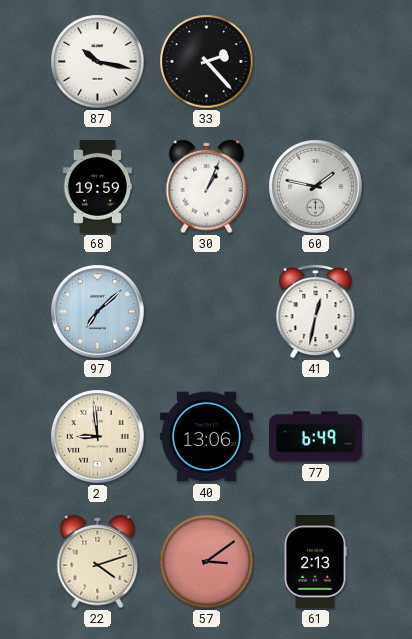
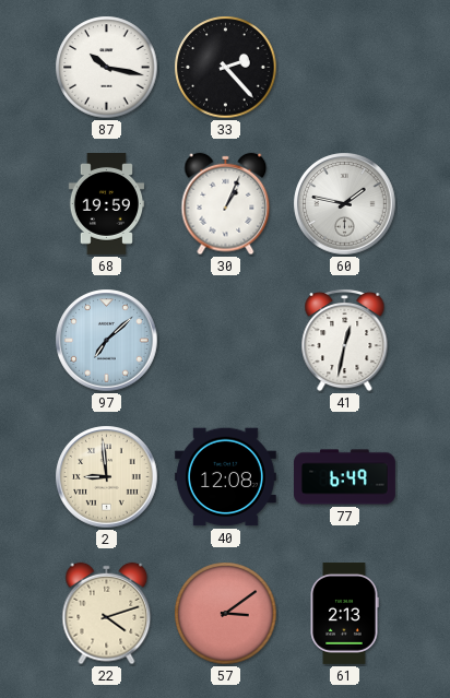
40: 13:06 -> 12:08
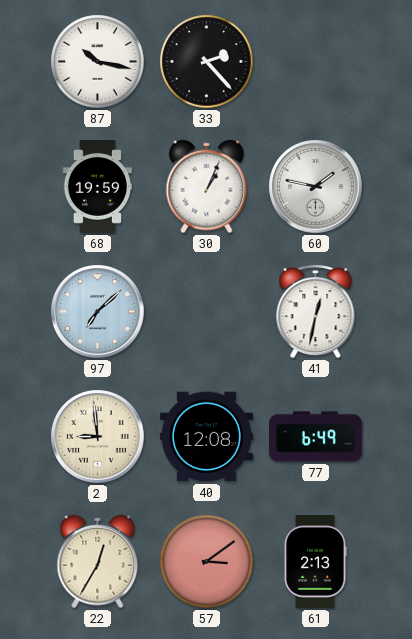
22: 4:12 -> 12:35
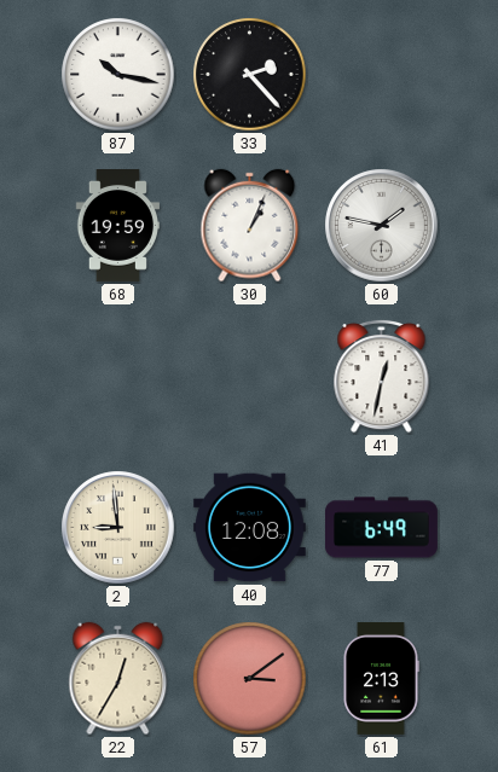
97: 7:08 -> none
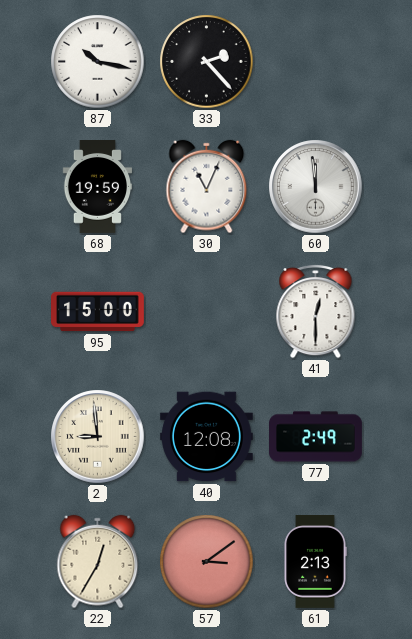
30: 1:04 -> 11:04
60: 1:47 -> 11:59
95: none -> 15:00
41: 12:32 -> 12:30
77: 6:49 -> 2:49
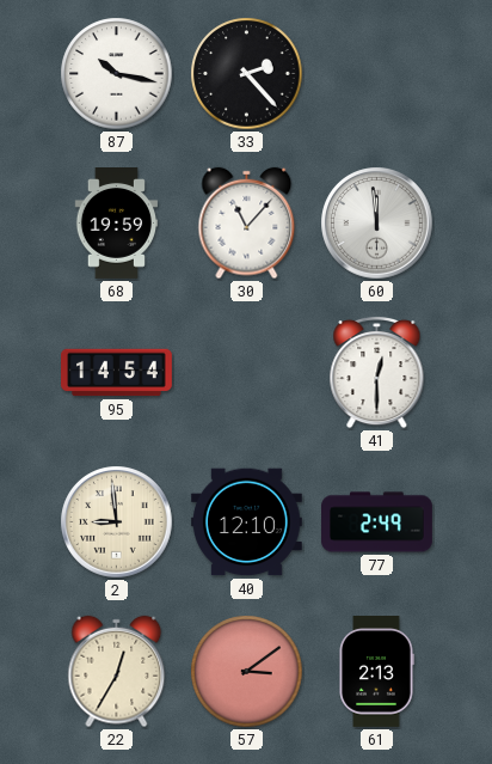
30: 11:04 -> 11:07
95: 15:00 -> 14:54
40: 12:08 -> 12:10
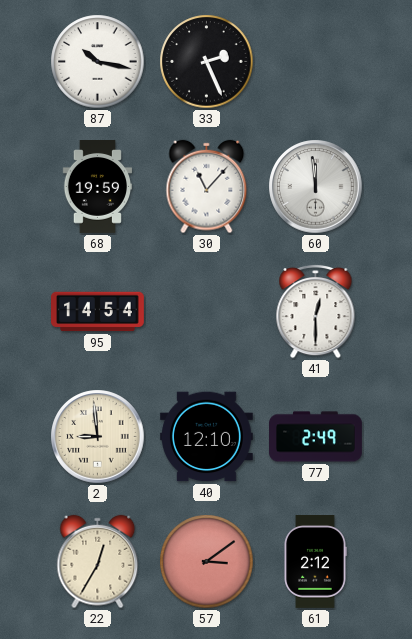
33: 2:23 -> 2:26
61: 2:13 -> 2:12
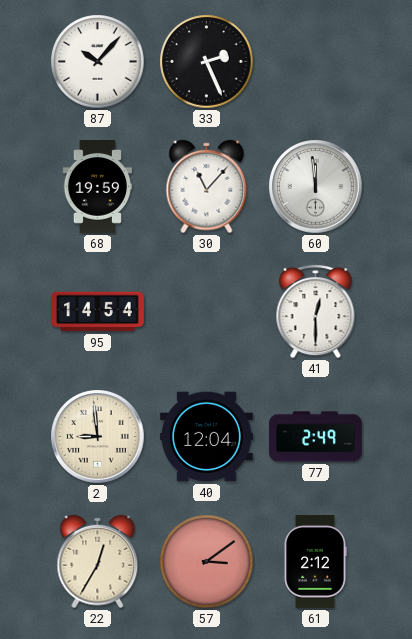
87: 10:17 -> 10:07
40: 12:10 -> 12:04
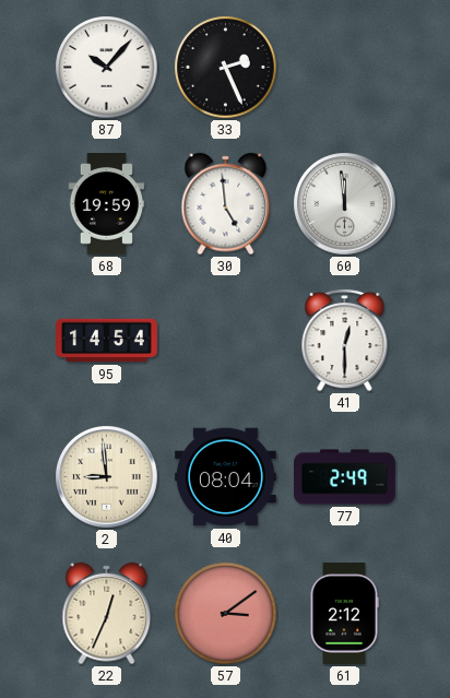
30: 11:07 -> 4:59
40: 12:04 -> 08:04
22: 12:35 -> 12:34
